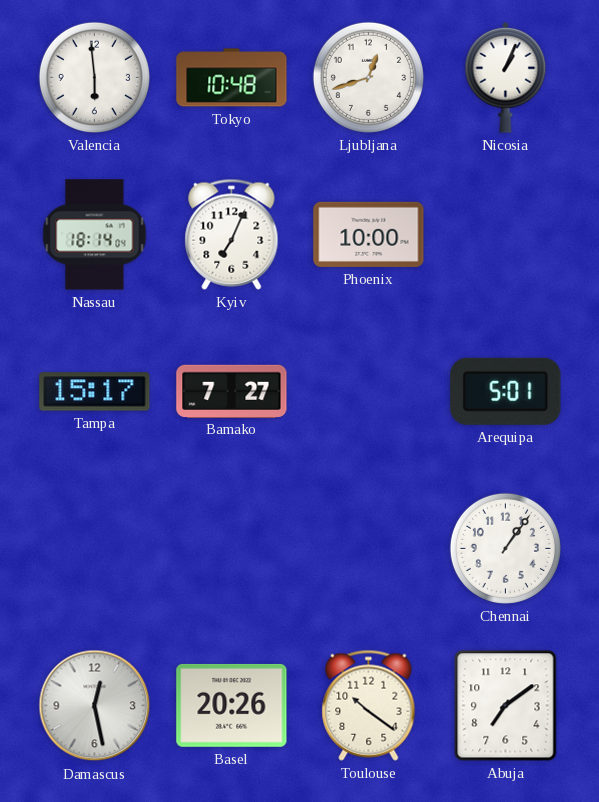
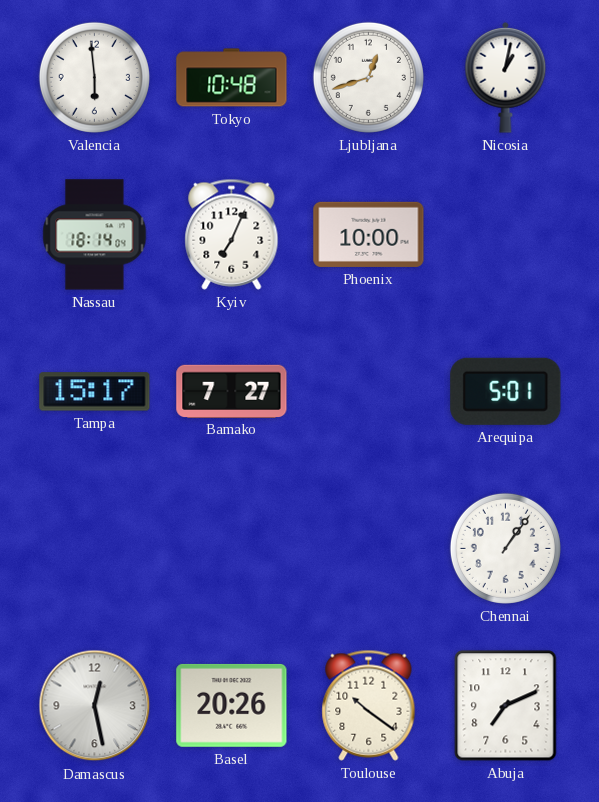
Nicosia: 1:04 -> 1:02
Abuja: 7:09 -> 7:11
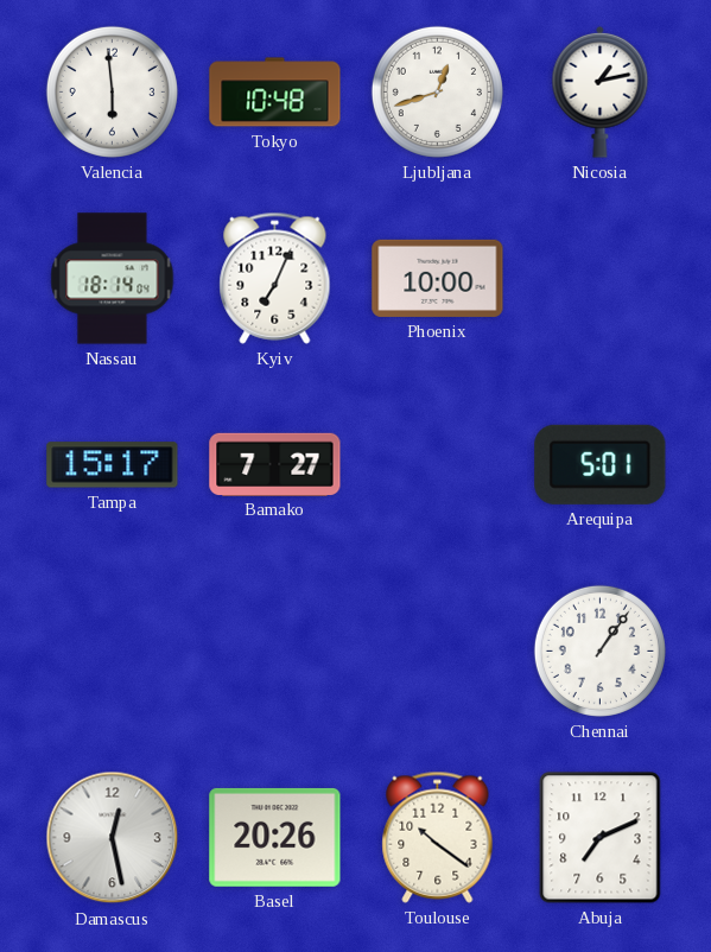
Nicosia: 1:02 -> 1:13
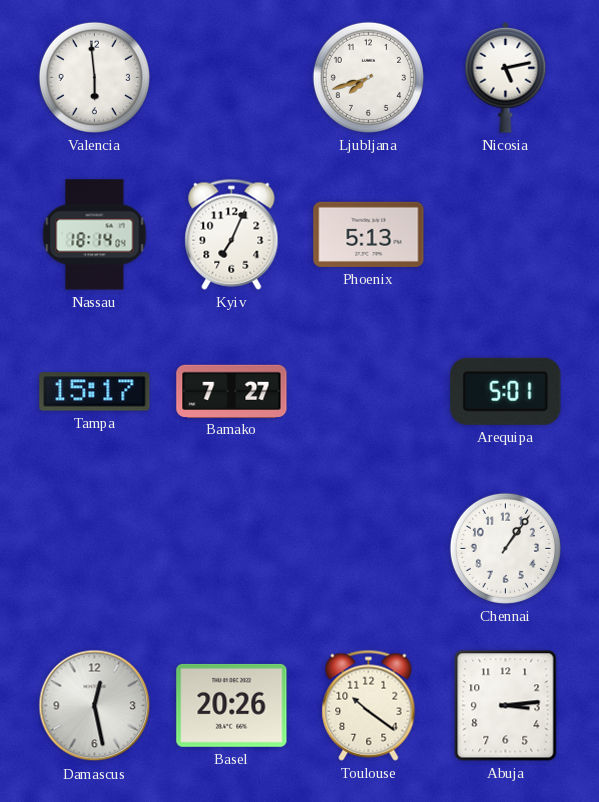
Tokyo: 10:48 -> none
Ljubljana: 12:42 -> 7:42
Nicosia: 1:13 -> 5:13
Phoenix: 10:00 -> 5:13
Abuja: 7:11 -> 3:14
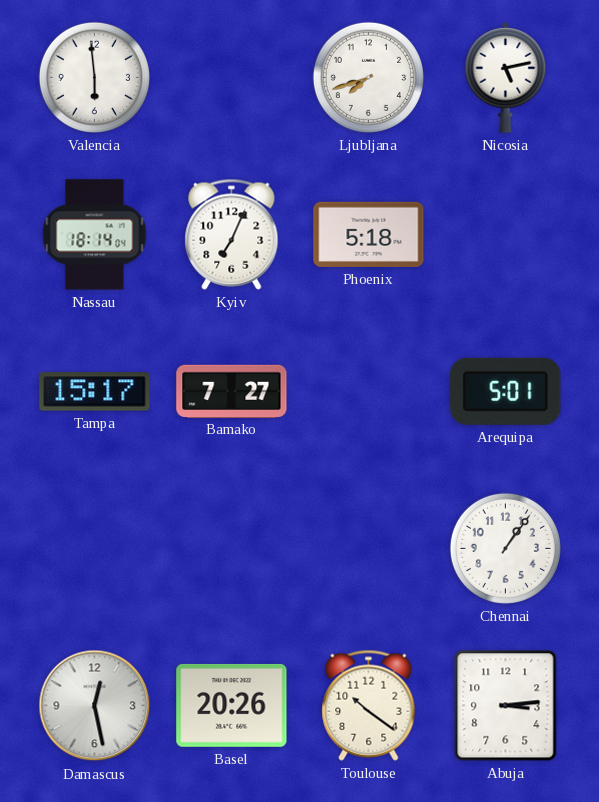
Phoenix: 5:13 -> 5:18
